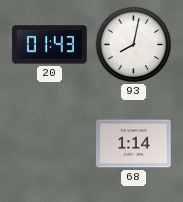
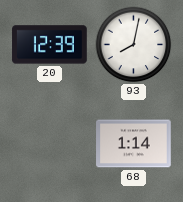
20: 01:43 -> 12:39
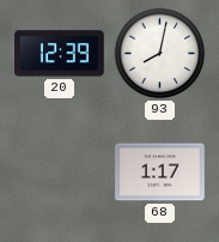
68: 1:14 -> 1:17
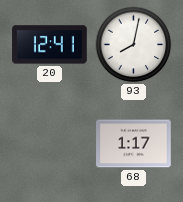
20: 12:39 -> 12:41
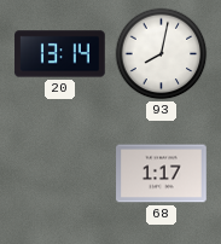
20: 12:41 -> 13:14
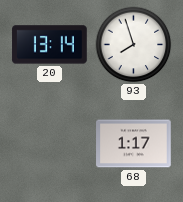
93: 8:02 -> 7:57
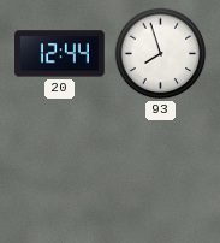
20: 13:14 -> 12:44
68: 1:17 -> none
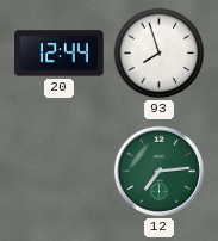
12: none -> 7:14
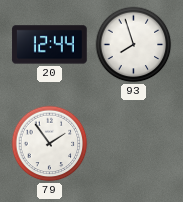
79: none -> 1:54
12: 7:14 -> none
